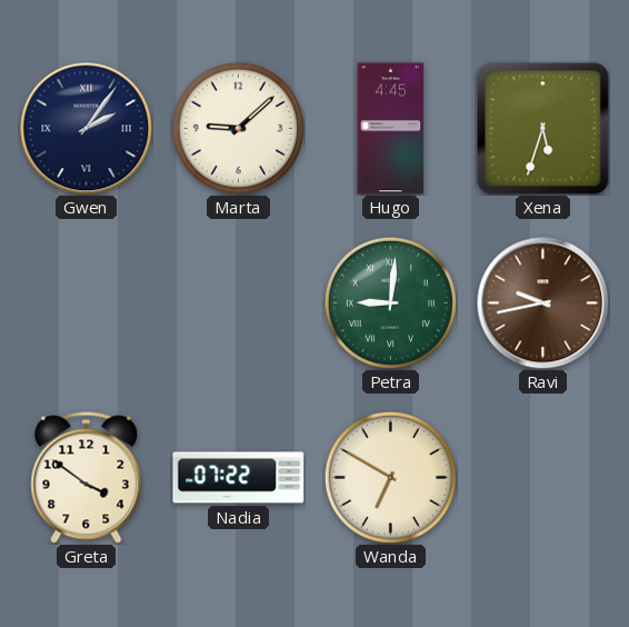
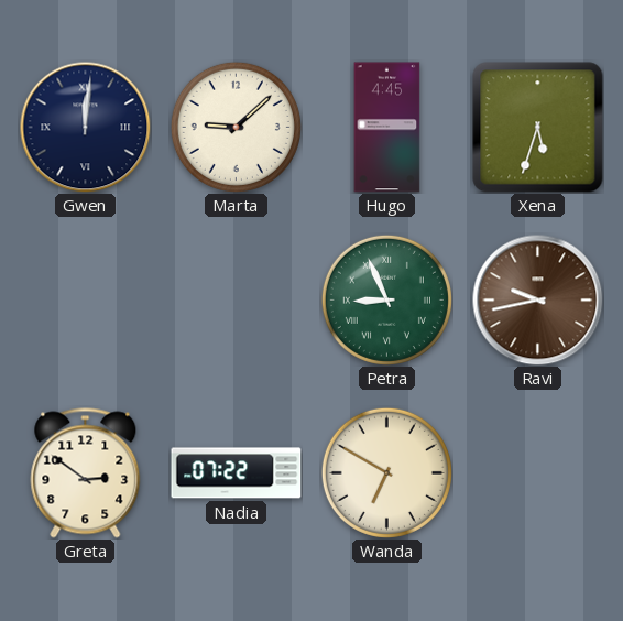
Gwen: 2:06 -> 12:01
Petra: 9:01 -> 8:56
Greta: 3:51 -> 2:51
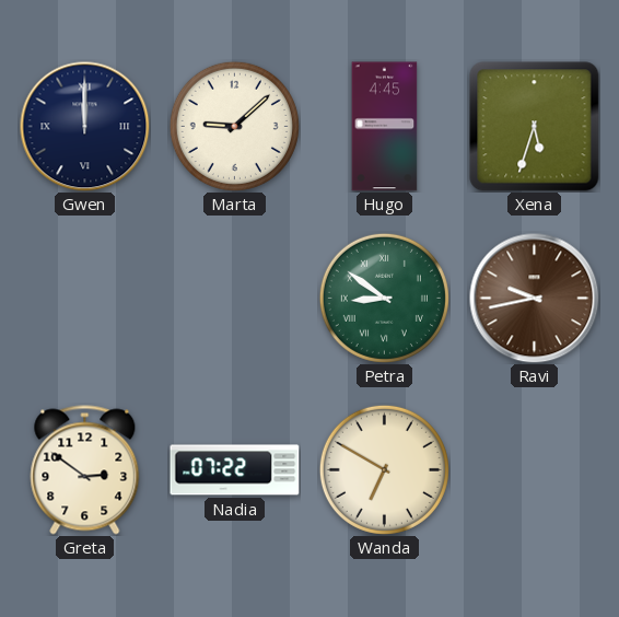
Gwen: 12:01 -> 12:00
Petra: 8:56 -> 8:51
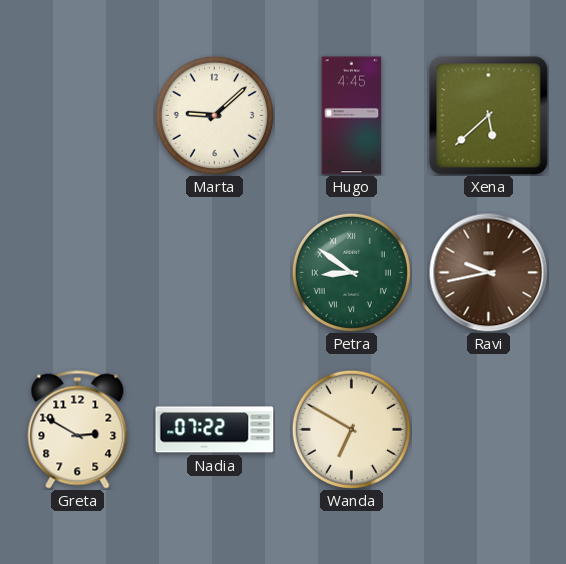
Gwen: 12:00 -> none
Xena: 5:33 -> 5:38
Greta: 2:51 -> 2:50
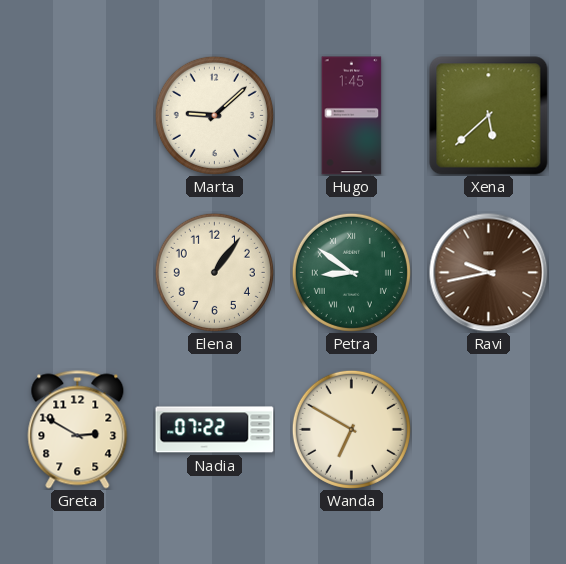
Hugo: 4:45 -> 1:45
Elena: none -> 1:06
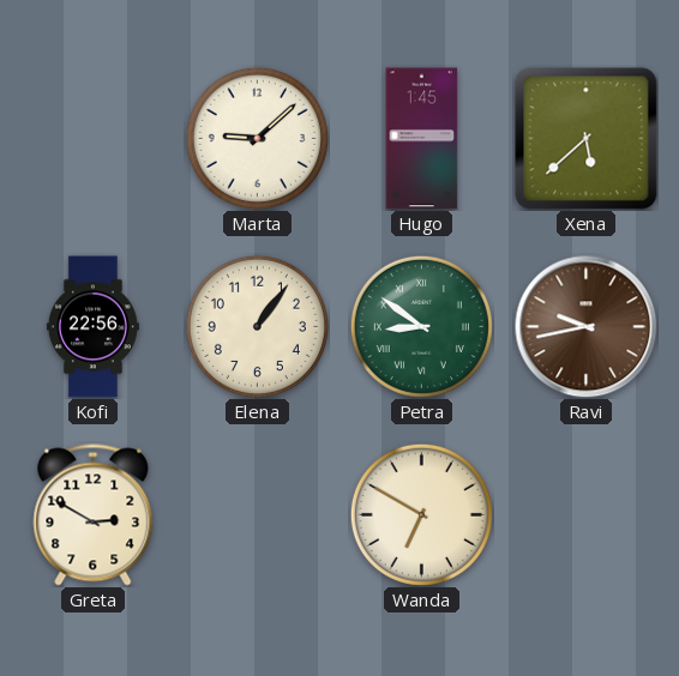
Kofi: none -> 22:56
Nadia: 07:22 -> none
